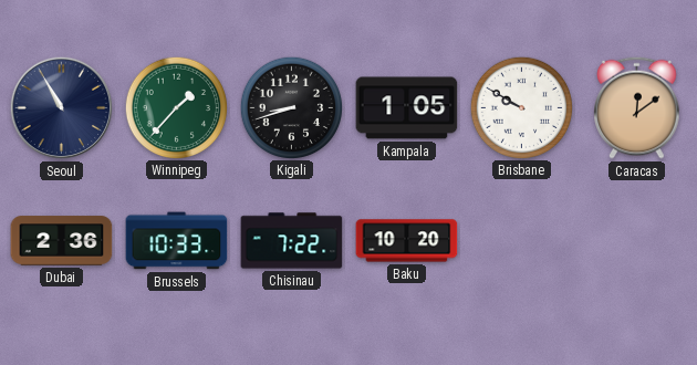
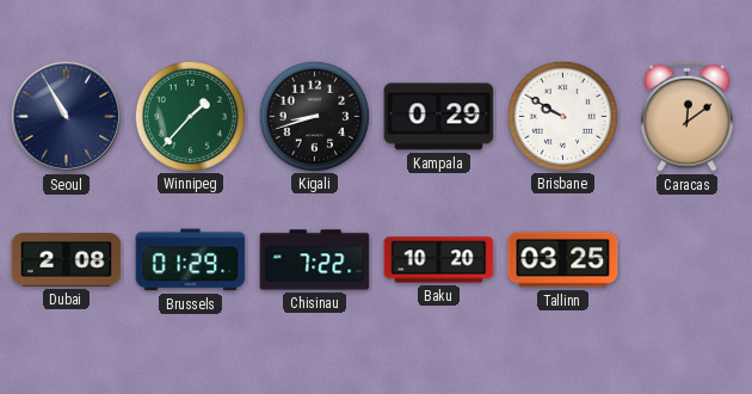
Kampala: 1:05 -> 0:29
Dubai: 2:36 -> 2:08
Brussels: 10:33 -> 01:29
Tallinn: none -> 03:25
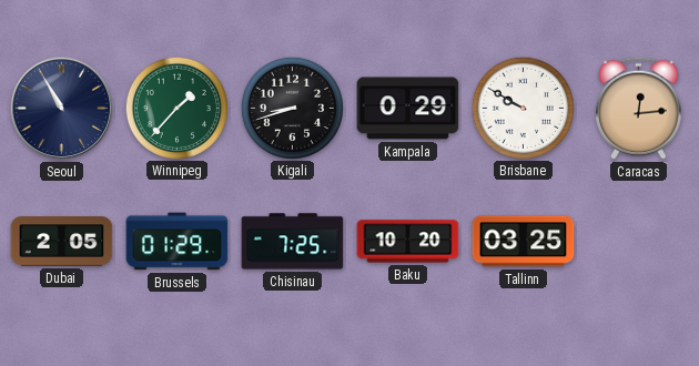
Caracas: 12:09 -> 12:14
Dubai: 2:08 -> 2:05
Chisinau: 7:22 -> 7:25
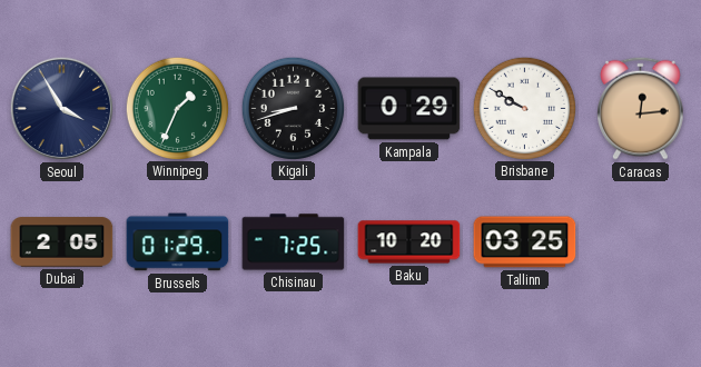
Seoul: 10:55 -> 3:55
Winnipeg: 1:37 -> 1:34
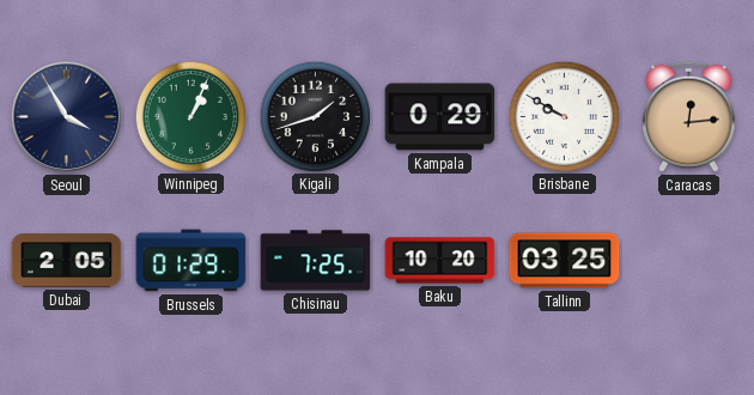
Winnipeg: 1:34 -> 1:04
Kigali: 8:42 -> 1:42
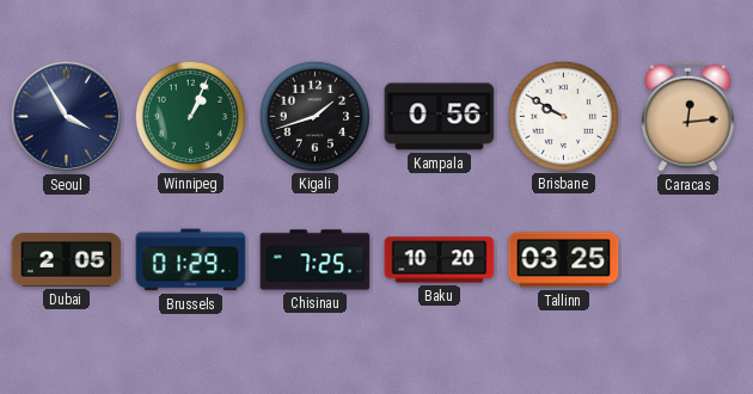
Kampala: 0:29 -> 0:56
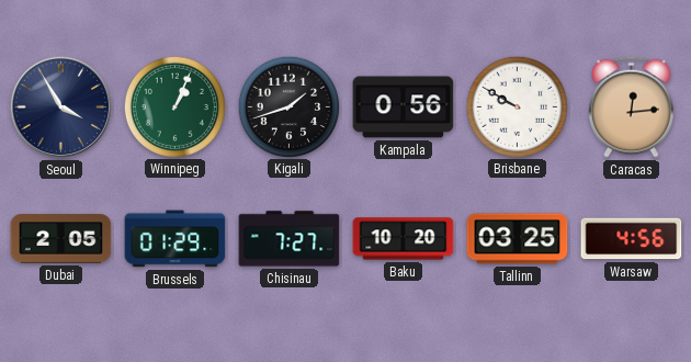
Chisinau: 7:25 -> 7:27
Warsaw: none -> 4:56
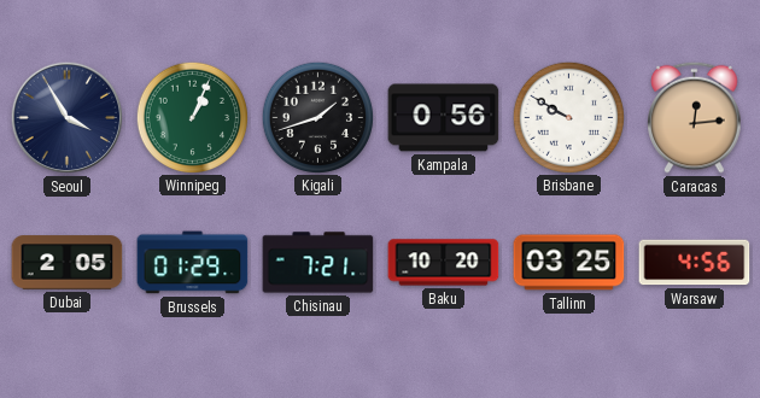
Chisinau: 7:27 -> 7:21
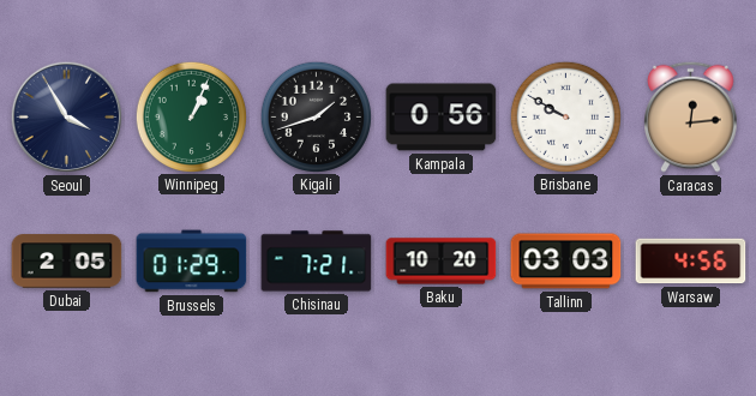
Tallinn: 03:25 -> 03:03
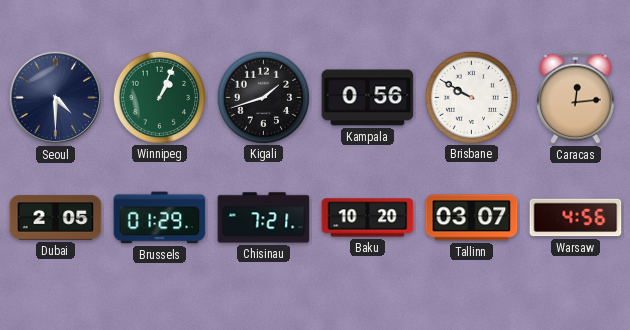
Seoul: 3:55 -> 4:30
Tallinn: 03:03 -> 03:07
